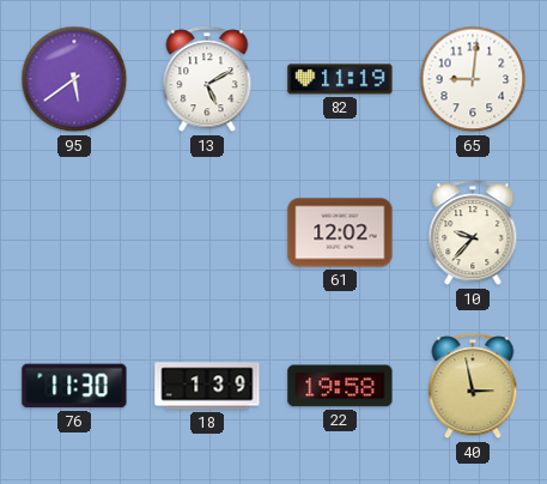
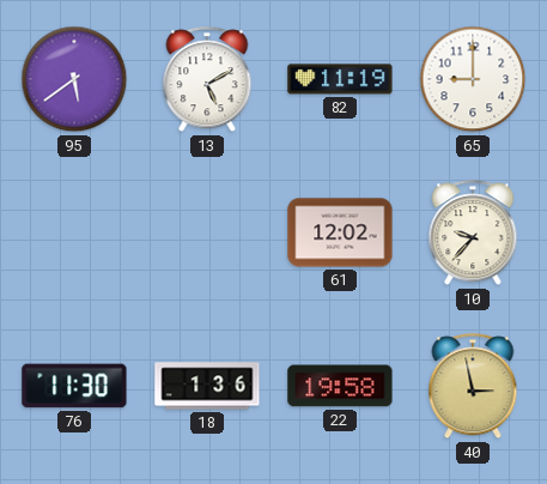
65: 9:01 -> 9:00
18: 1:39 -> 1:36
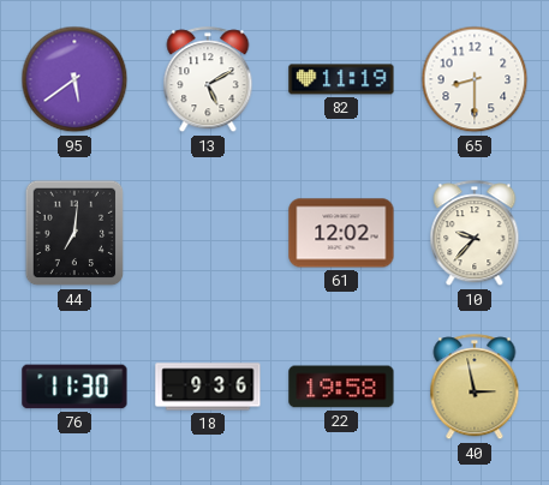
65: 9:00 -> 8:30
44: none -> 7:01
18: 1:36 -> 9:36
